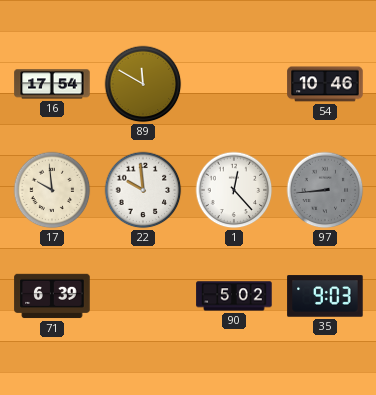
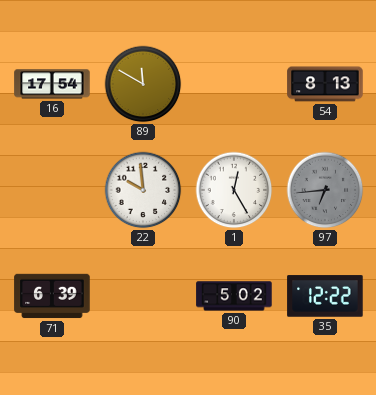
54: 10:46 -> 8:13
17: 9:59 -> none
1: 12:23 -> 12:25
97: 8:44 -> 6:44
35: 9:03 -> 12:22
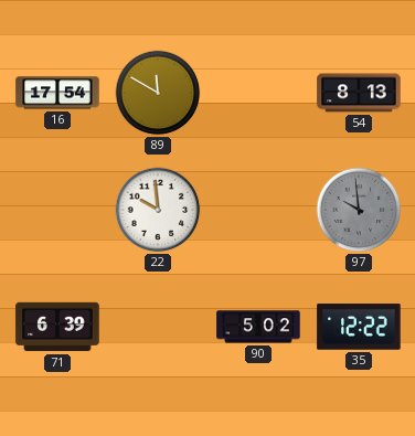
1: 12:25 -> none
97: 6:44 -> 9:59
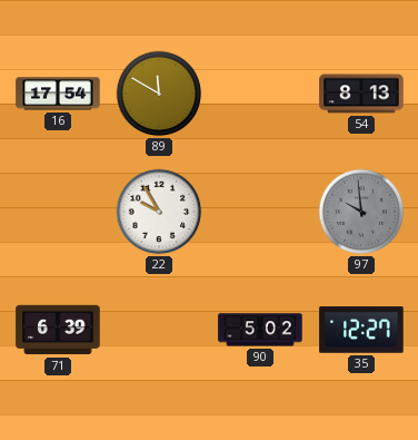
22: 9:59 -> 9:55
35: 12:22 -> 12:27
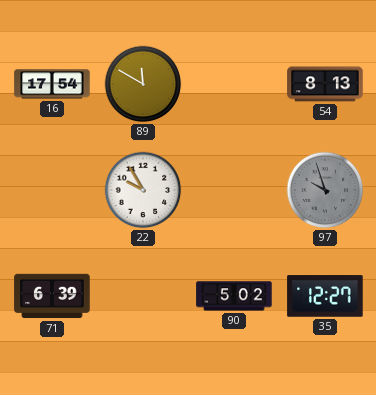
97: 9:59 -> 9:57
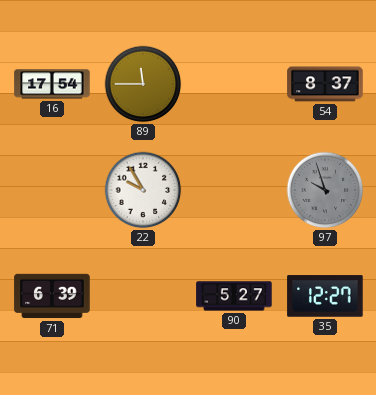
89: 11:50 -> 11:45
54: 8:13 -> 8:37
90: 5:02 -> 5:27
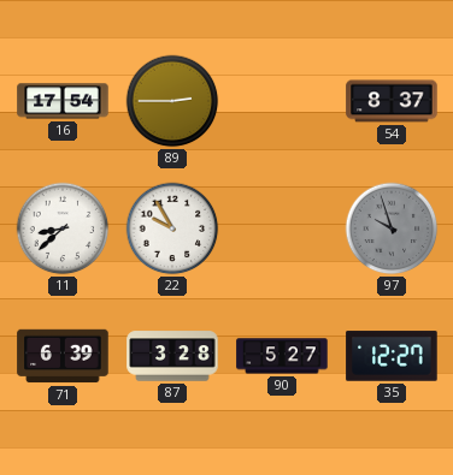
89: 11:45 -> 2:45
11: none -> 8:38
87: none -> 3:28
